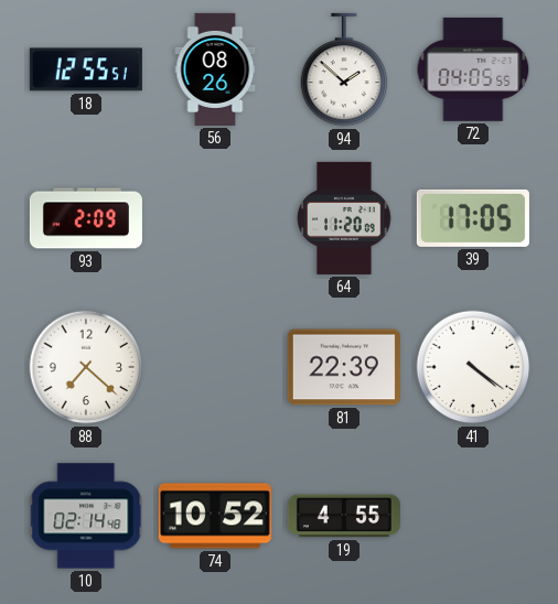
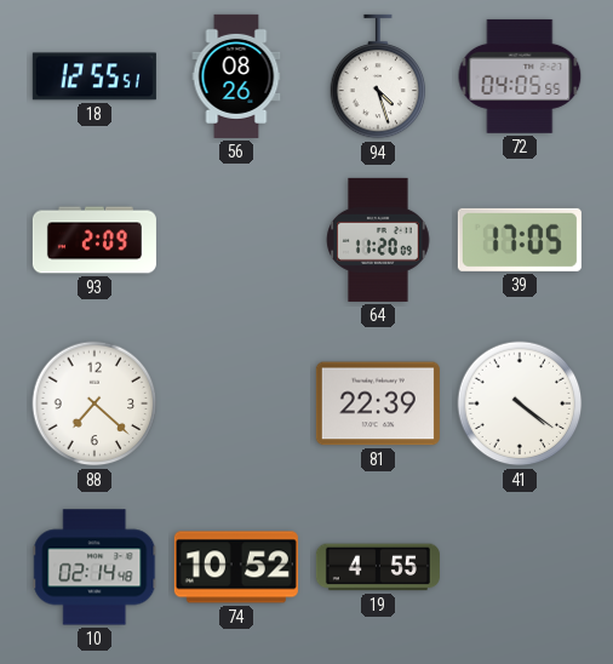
94: 1:52 -> 4:27
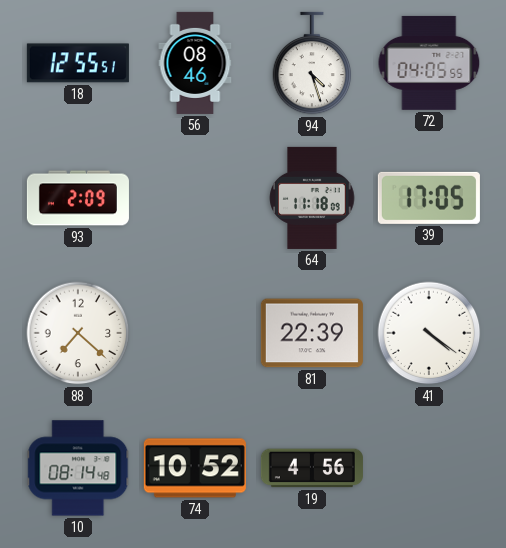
56: 08:26 -> 08:46
64: 11:20 -> 11:18
10: 02:14 -> 08:14
19: 4:55 -> 4:56
